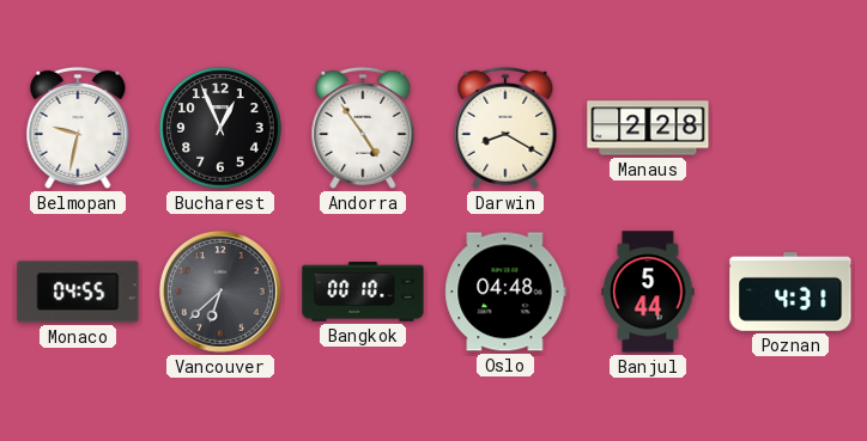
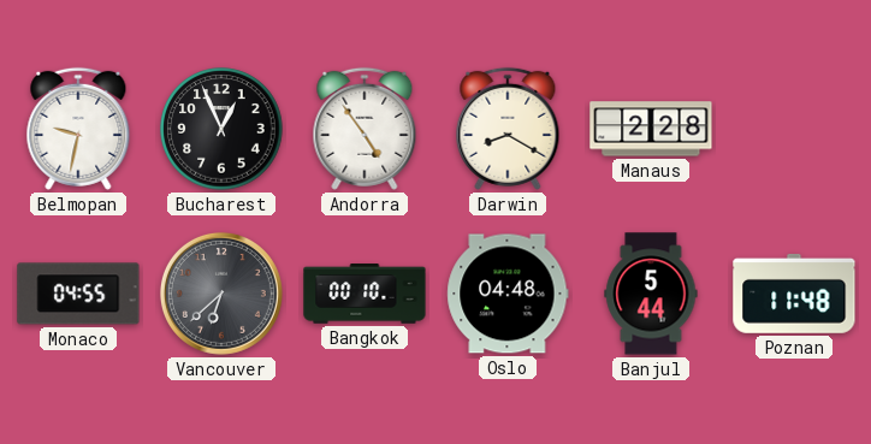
Poznan: 4:31 -> 11:48
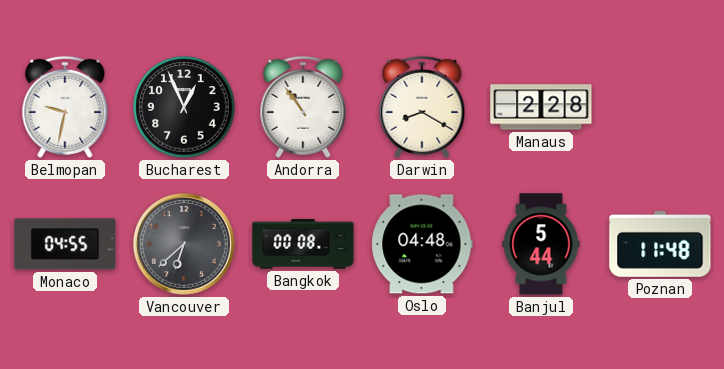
Andorra: 4:54 -> 10:54
Bangkok: 00:10 -> 00:08
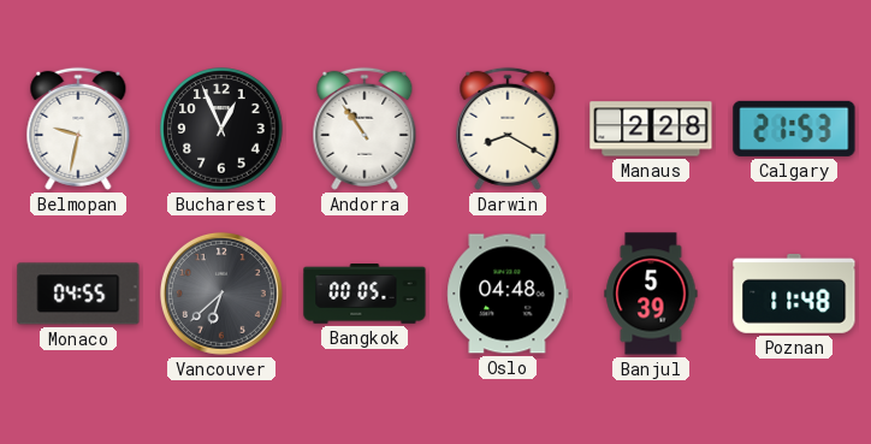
Calgary: none -> 21:53
Bangkok: 00:08 -> 00:05
Banjul: 5:44 -> 5:39
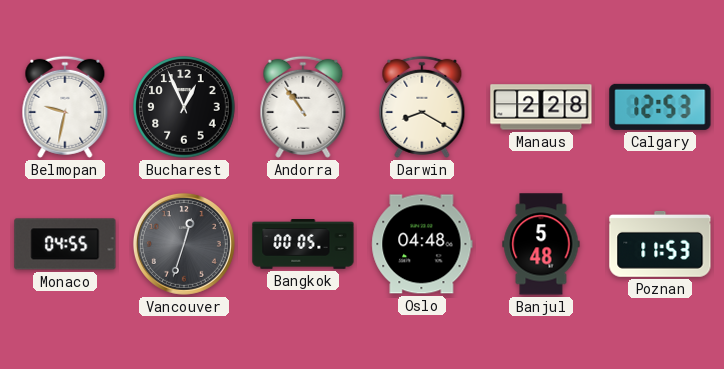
Calgary: 21:53 -> 12:53
Vancouver: 6:38 -> 12:33
Banjul: 5:39 -> 5:48
Poznan: 11:48 -> 11:53
